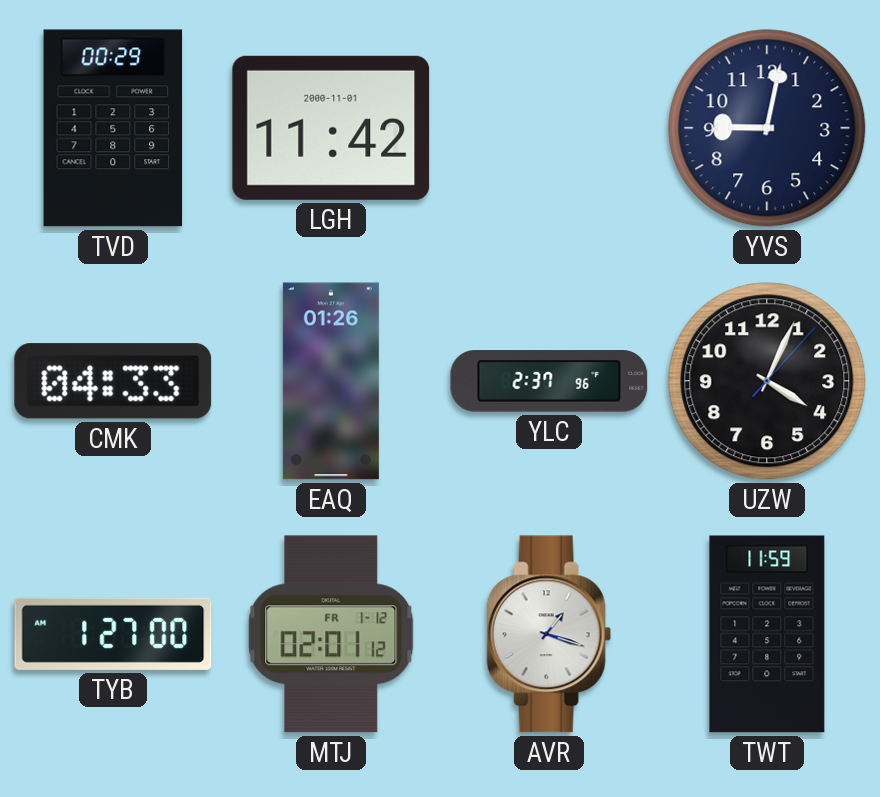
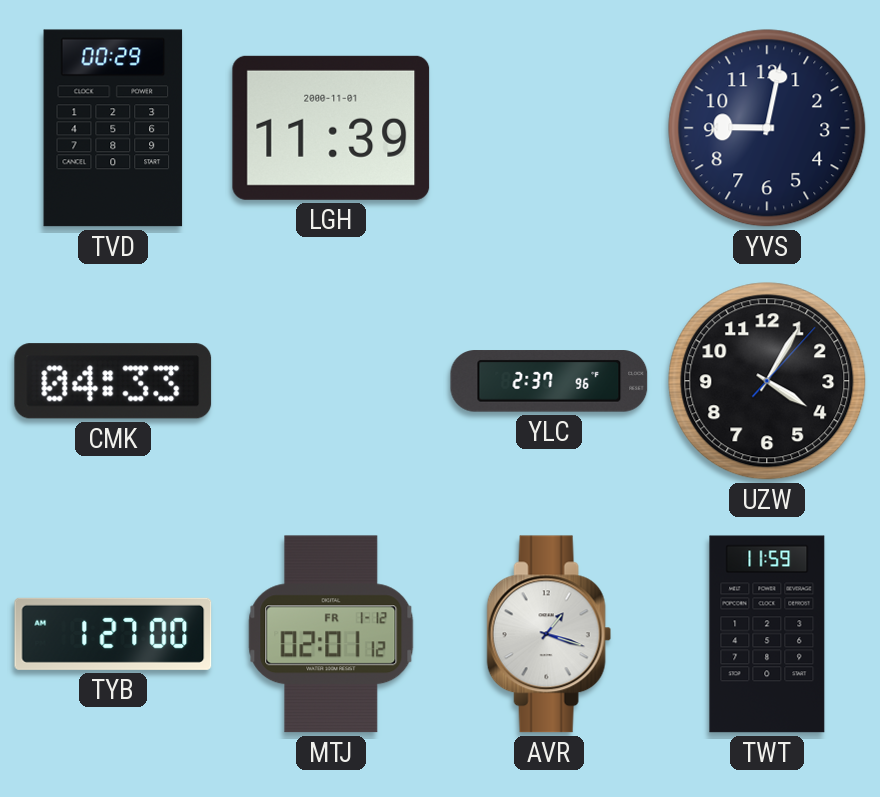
LGH: 11:42 -> 11:39
EAQ: 01:26 -> none
UZW: 4:04 -> 4:05
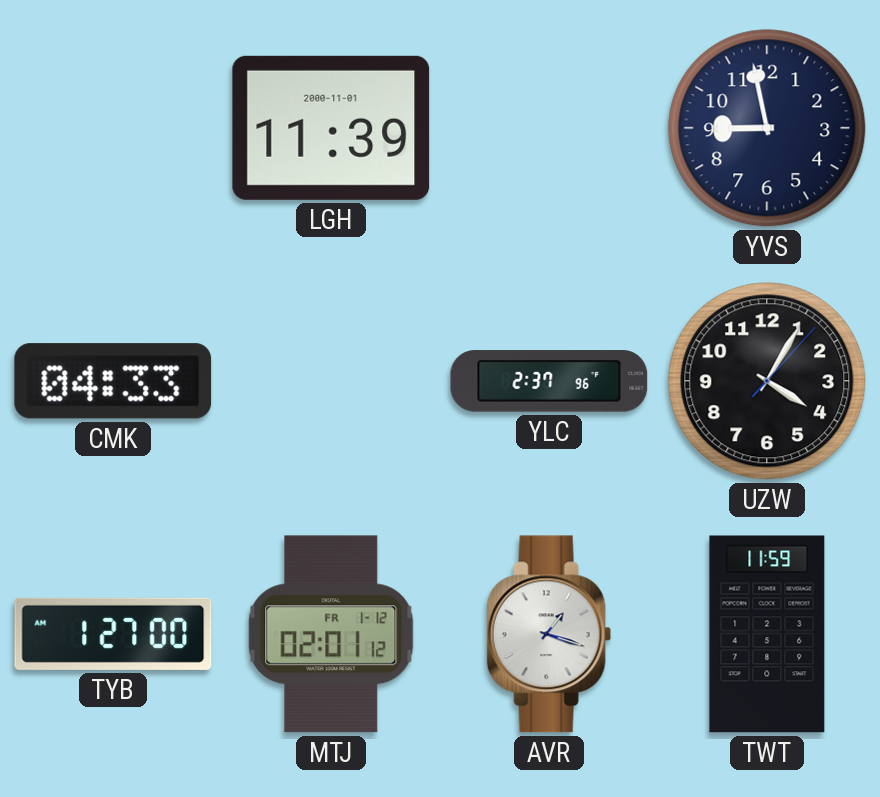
TVD: 00:29 -> none
YVS: 9:02 -> 8:58
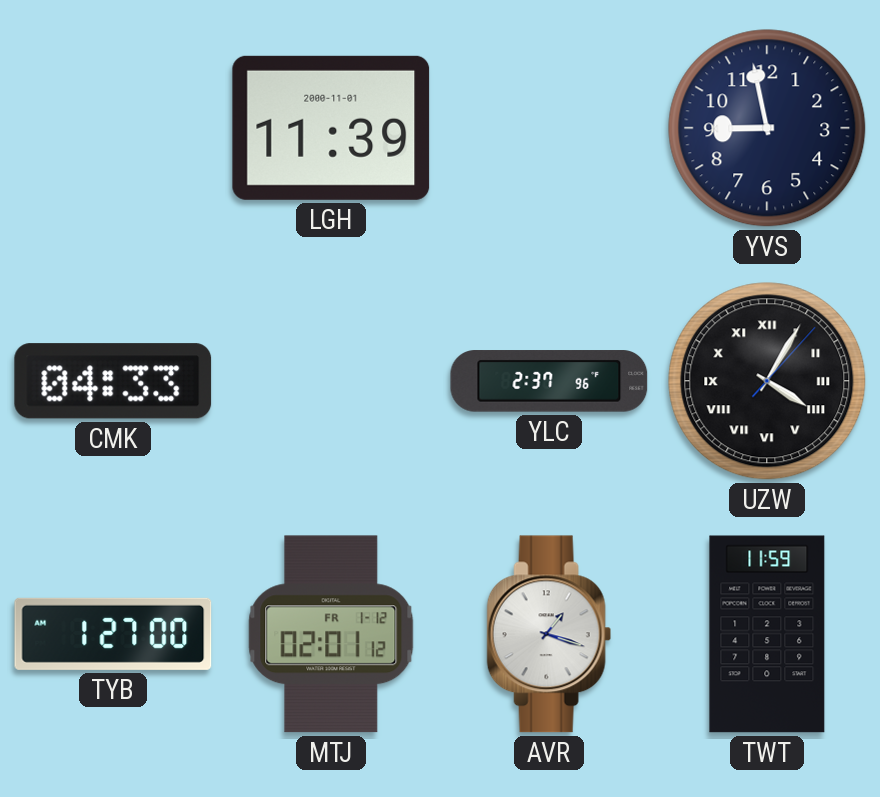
UZW numerals: Arabic -> Roman
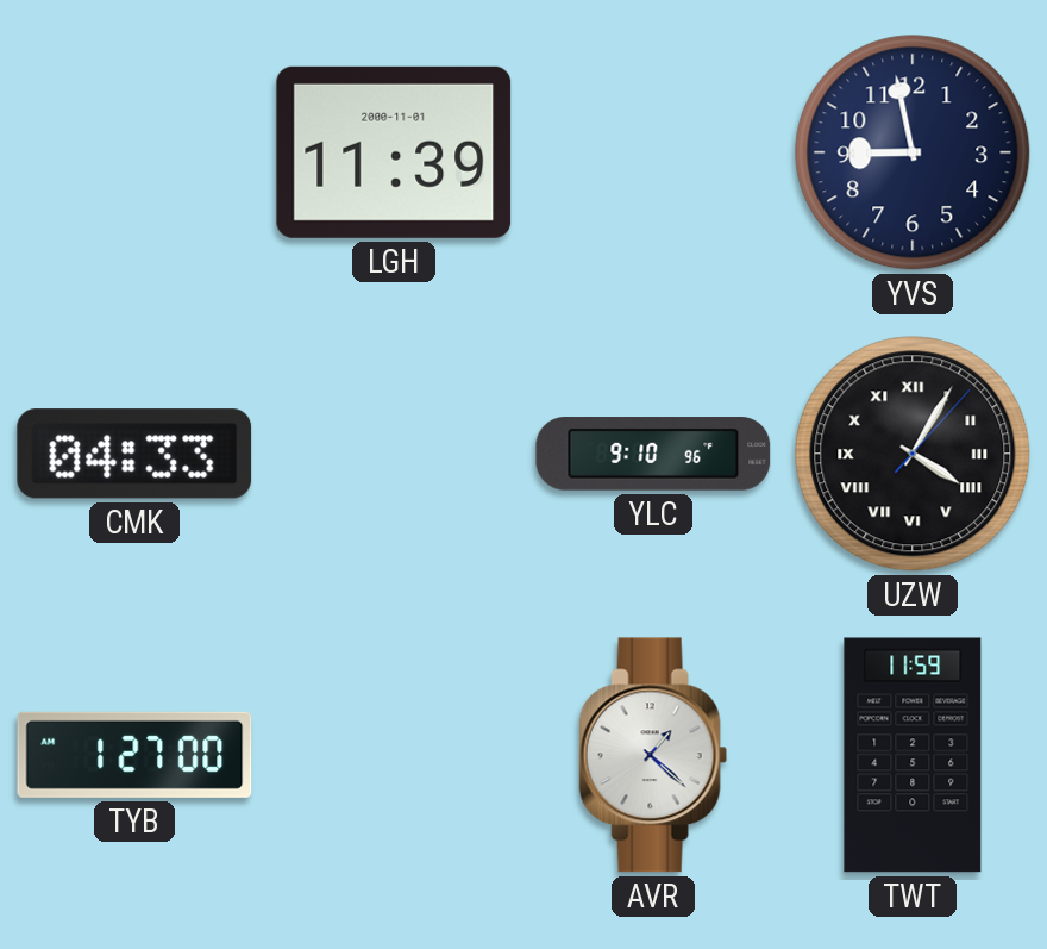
YLC: 2:37 -> 9:10
MTJ: 02:01 -> none
AVR: 1:18 -> 1:22
